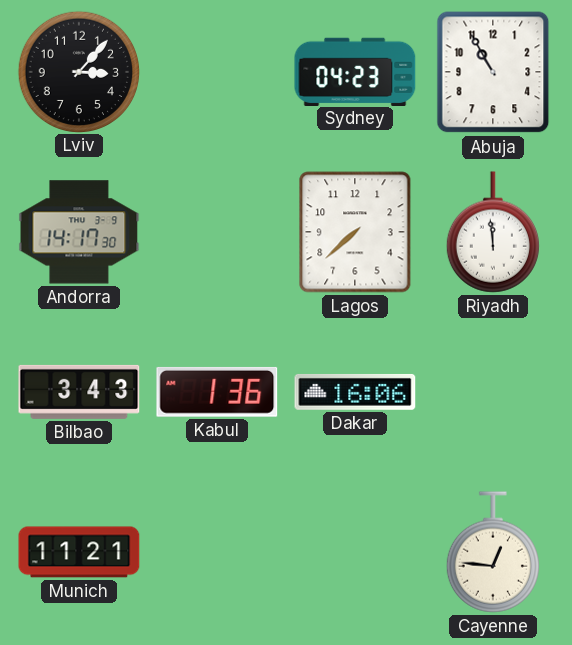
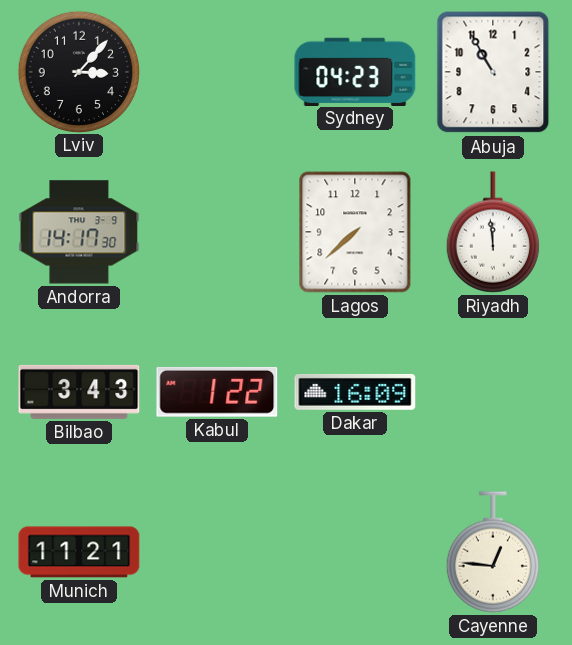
Kabul: 1:36 -> 1:22
Dakar: 16:06 -> 16:09
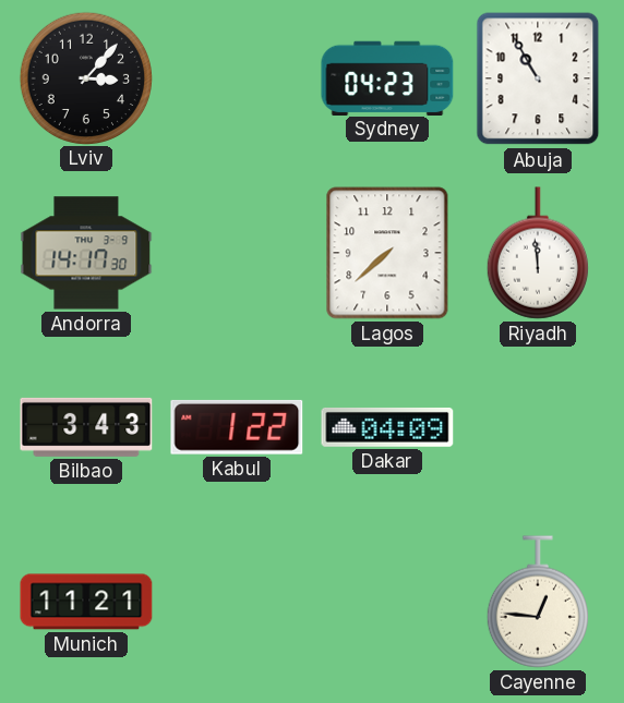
Dakar: 16:09 -> 04:09
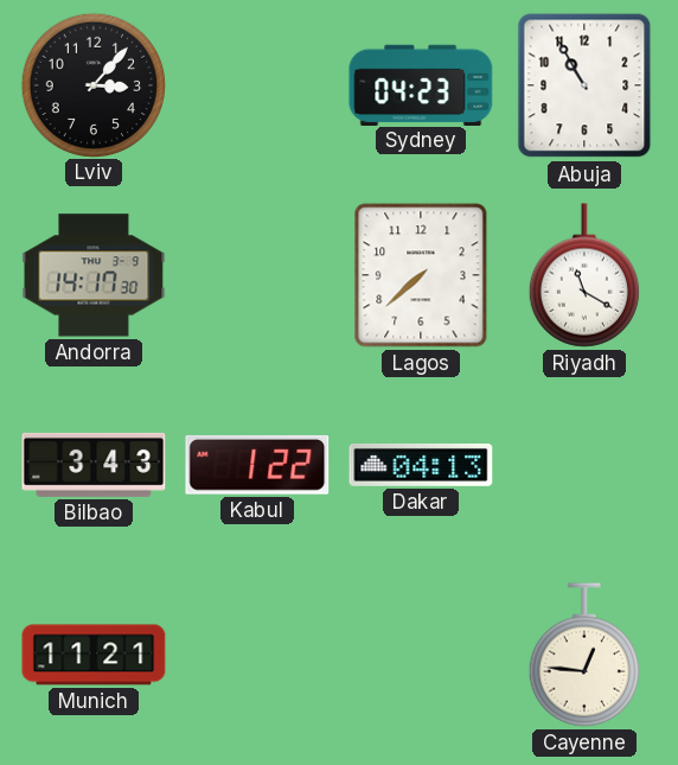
Riyadh: 11:59 -> 11:20
Dakar: 04:09 -> 04:13
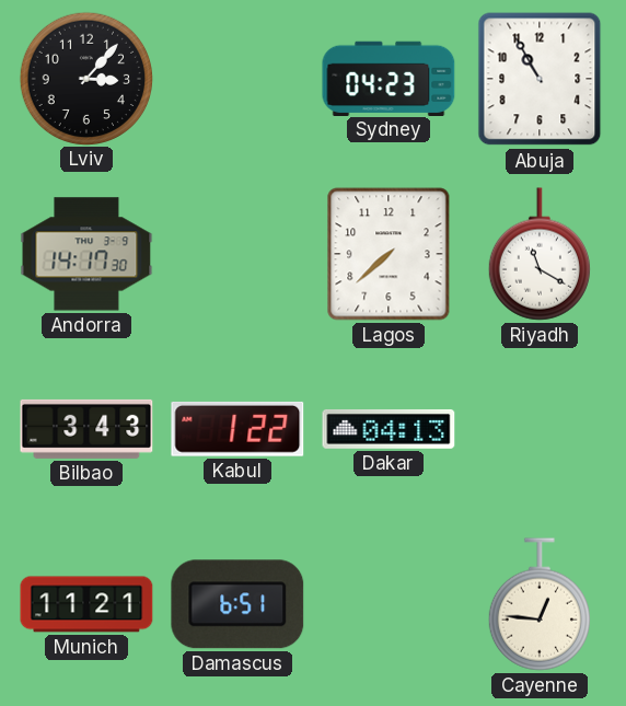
Damascus: none -> 6:51
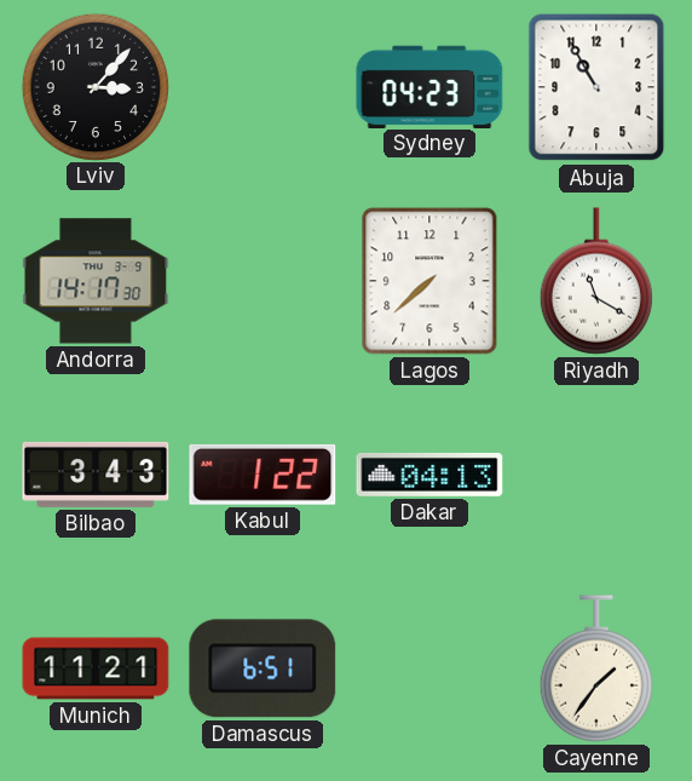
Cayenne: 12:46 -> 1:36
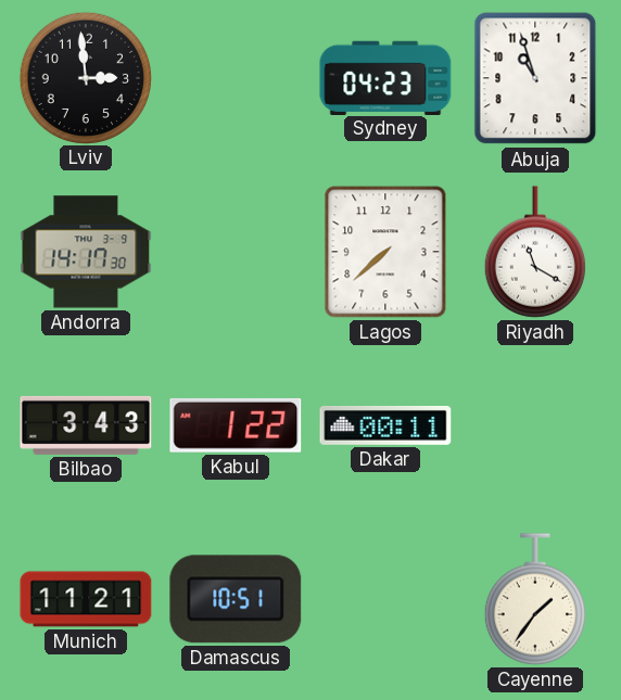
Lviv: 3:07 -> 2:59
Abuja: 10:55 -> 10:57
Dakar: 04:13 -> 00:11
Damascus: 6:51 -> 10:51
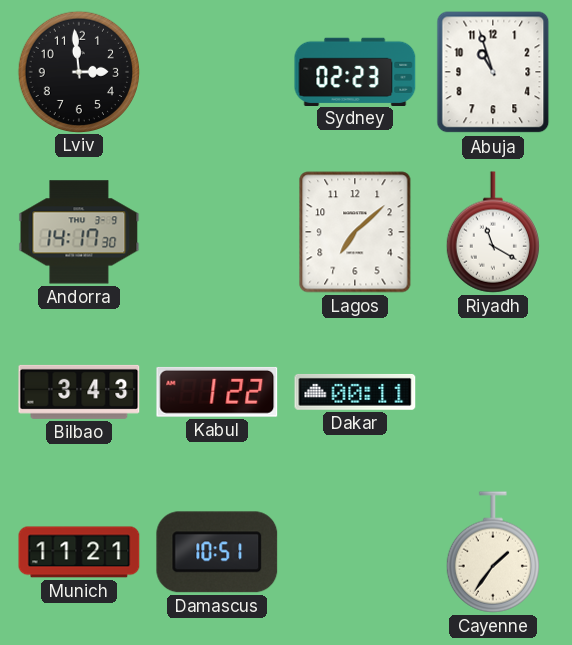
Sydney: 04:23 -> 02:23
Lagos: 7:38 -> 7:08
